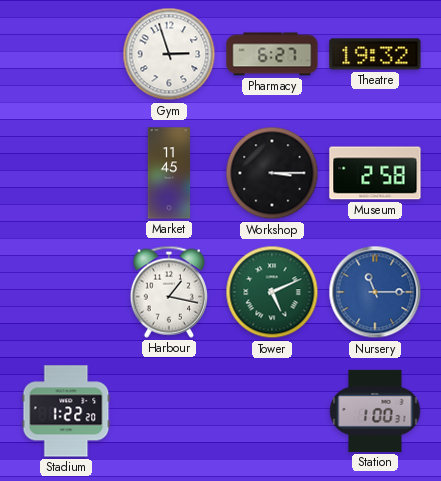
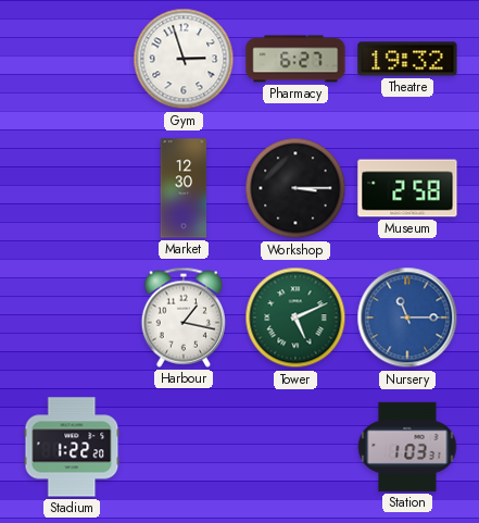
Market: 11:45 -> 12:30
Station: 1:00 -> 1:03
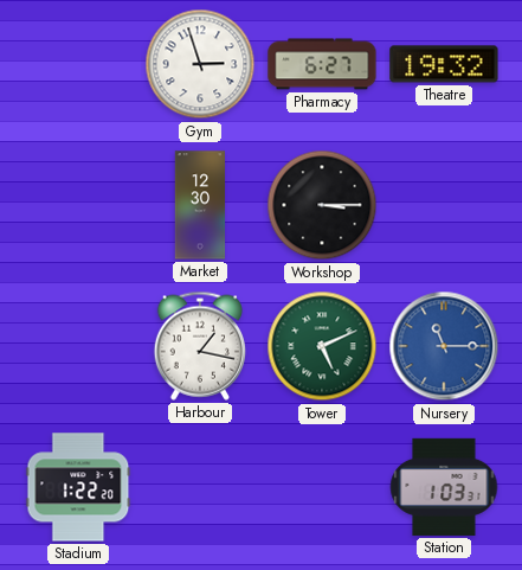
Museum: 2:58 -> none
